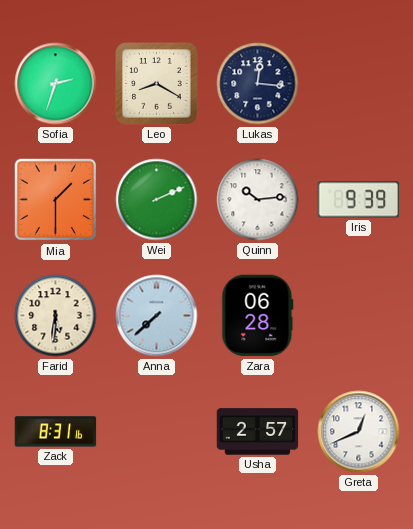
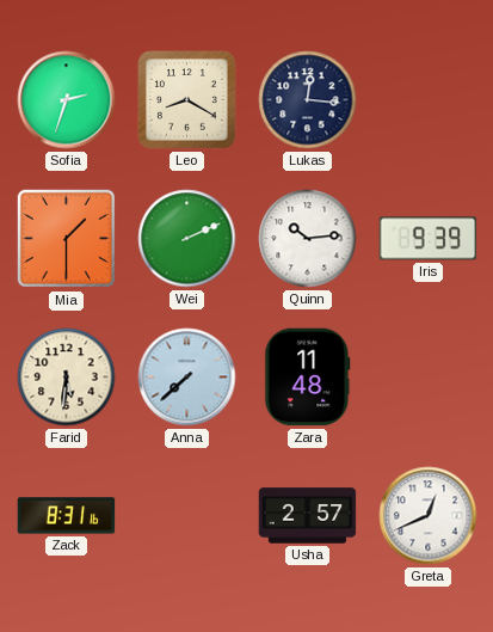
Zara: 06:28 -> 11:48
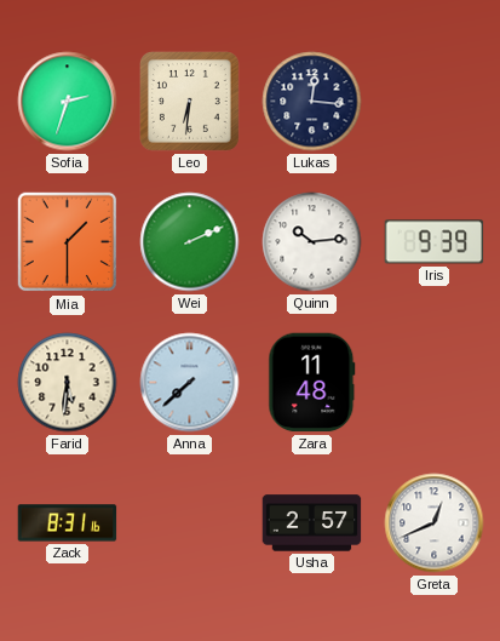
Leo: 8:20 -> 6:31
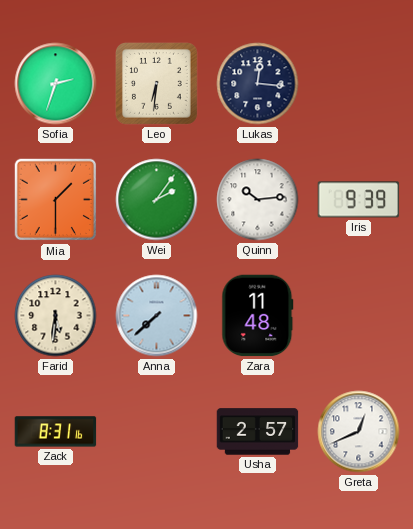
Wei: 2:11 -> 2:06
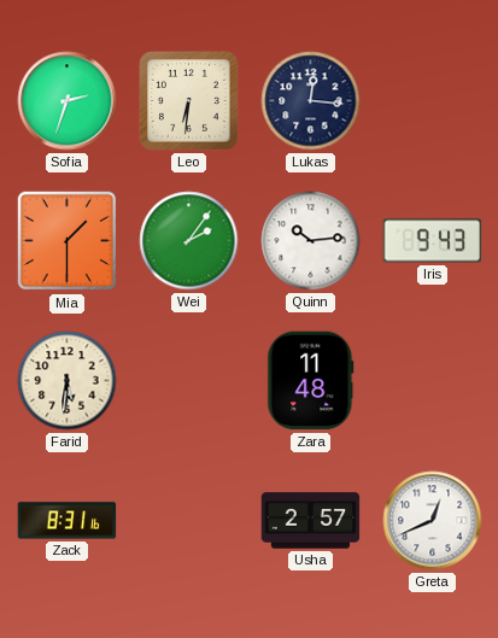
Iris: 9:39 -> 9:43
Anna: 7:38 -> none
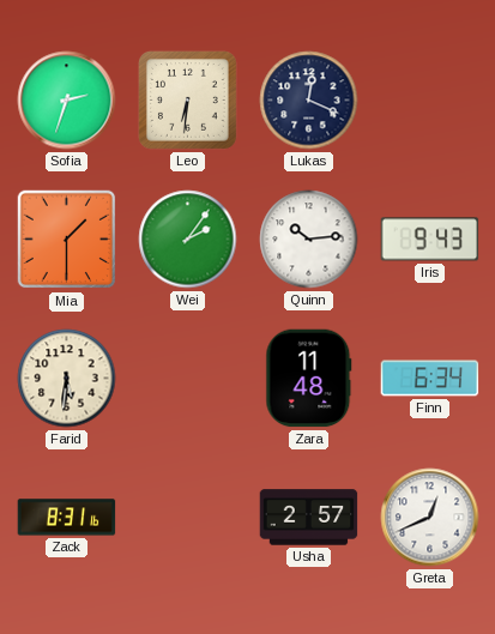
Lukas: 12:16 -> 12:19
Finn: none -> 6:34
